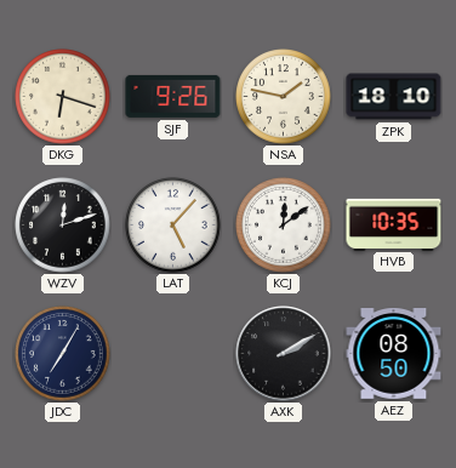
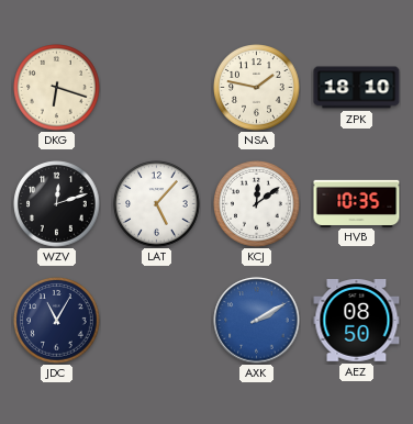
SJF: 9:26 -> none
JDC: 7:05 -> 11:05
AXK dial: black -> blue
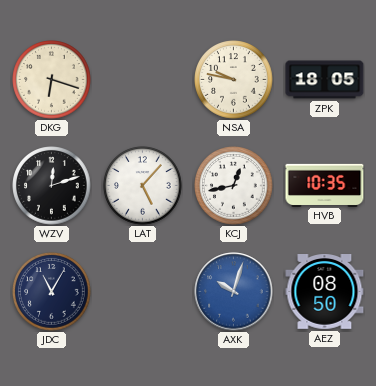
NSA: 1:47 -> 9:47
ZPK: 18:10 -> 18:05
KCJ: 12:09 -> 12:43
AXK: 2:10 -> 10:03
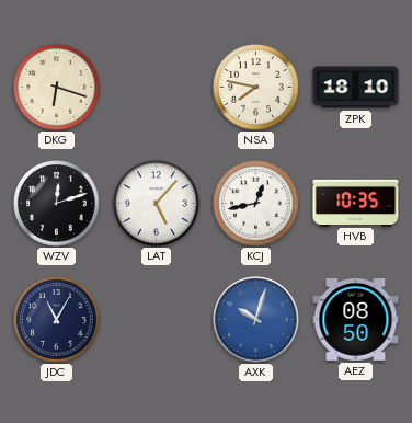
NSA: 9:47 -> 7:47
ZPK: 18:05 -> 18:10
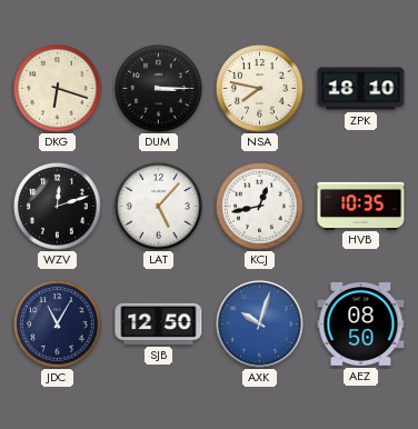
DUM: none -> 3:15
SJB: none -> 12:50
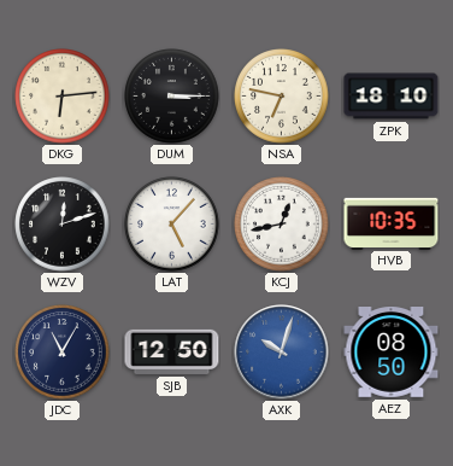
DKG: 6:18 -> 6:14
NSA: 7:47 -> 6:47
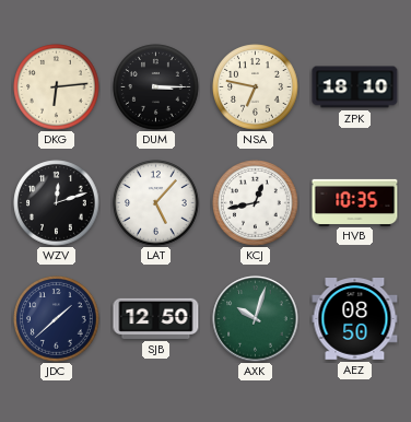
JDC: 11:05 -> 1:38
AXK dial: blue -> green
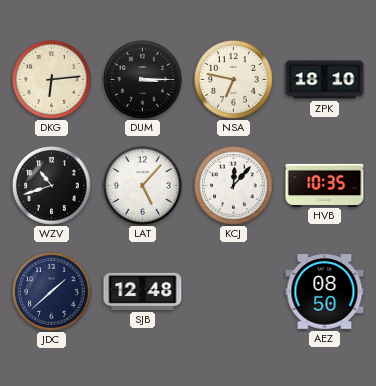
WZV: 12:12 -> 10:42
KCJ: 12:43 -> 12:07
SJB: 12:50 -> 12:48
AXK: 10:03 -> none
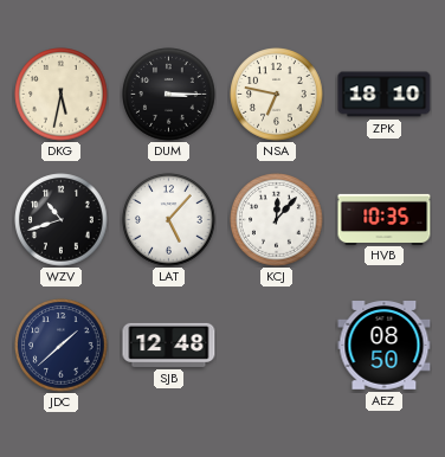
DKG: 6:14 -> 5:32
